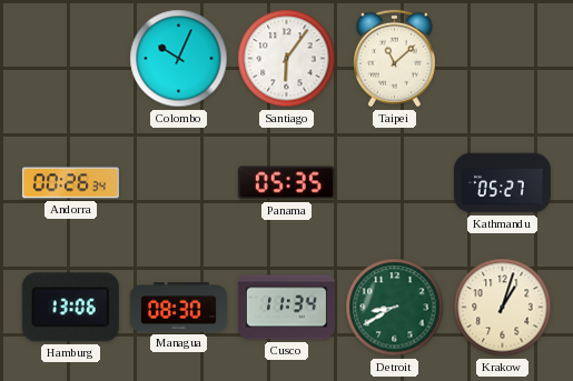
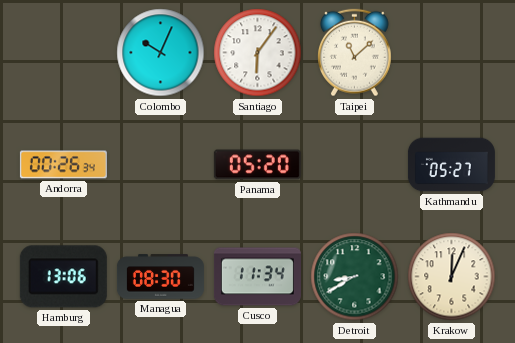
Panama: 05:35 -> 05:20
Krakow: 1:03 -> 12:04
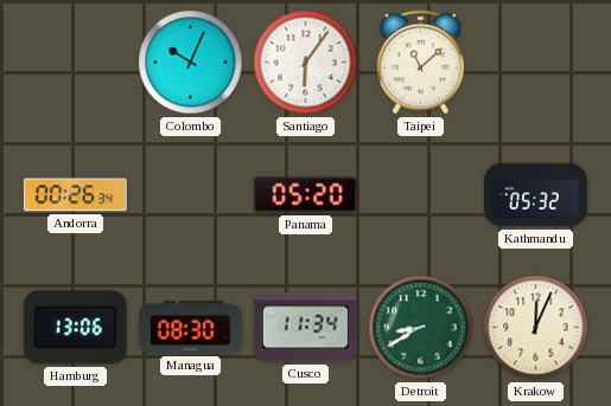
Kathmandu: 05:27 -> 05:32
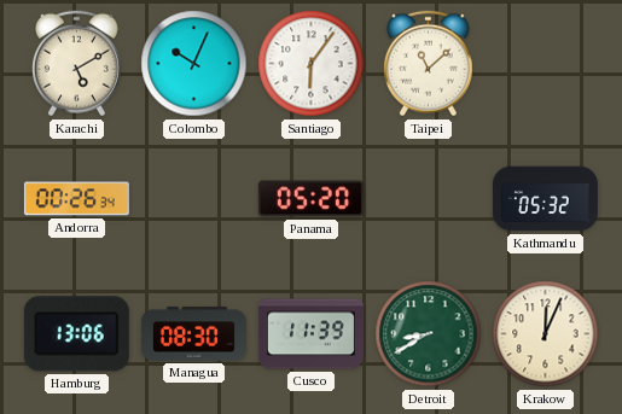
Karachi: none -> 5:10
Cusco: 11:34 -> 11:39
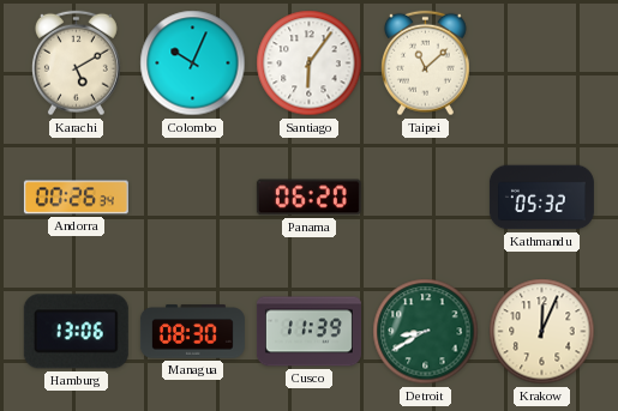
Panama: 05:20 -> 06:20
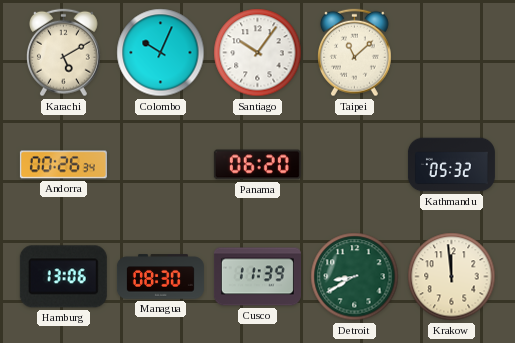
Santiago: 6:06 -> 10:06
Krakow: 12:04 -> 11:59
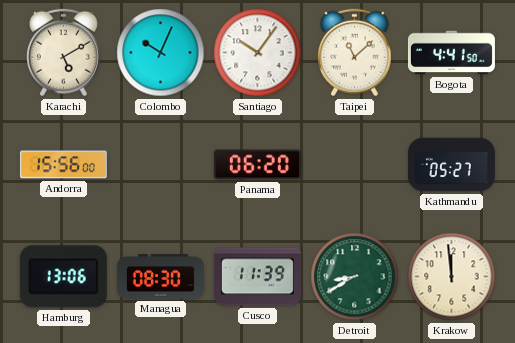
Bogota: none -> 4:41
Andorra: 00:26 -> 15:56
Kathmandu: 05:32 -> 05:27
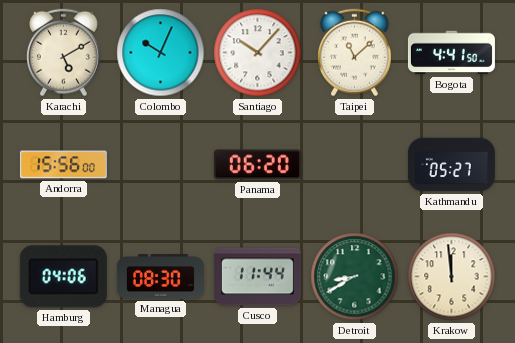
Santiago: 10:06 -> 10:07
Hamburg: 13:06 -> 04:06
Cusco: 11:39 -> 11:44
